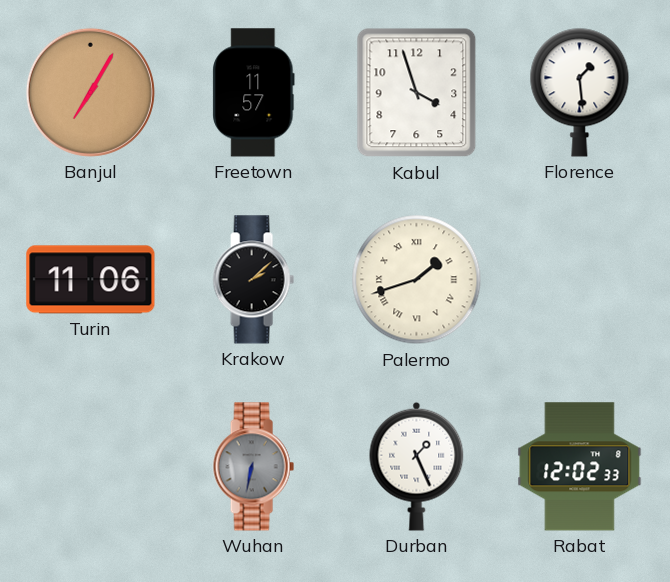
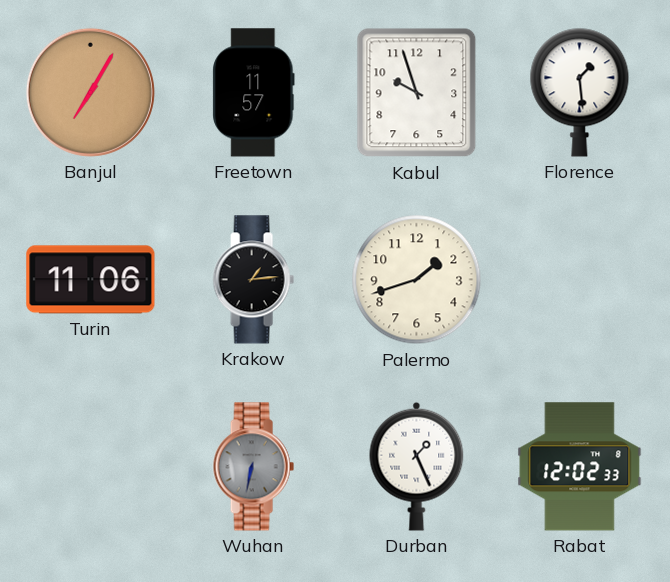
Kabul: 3:57 -> 9:57
Krakow: 2:08 -> 1:14
Palermo numerals: Roman -> Arabic
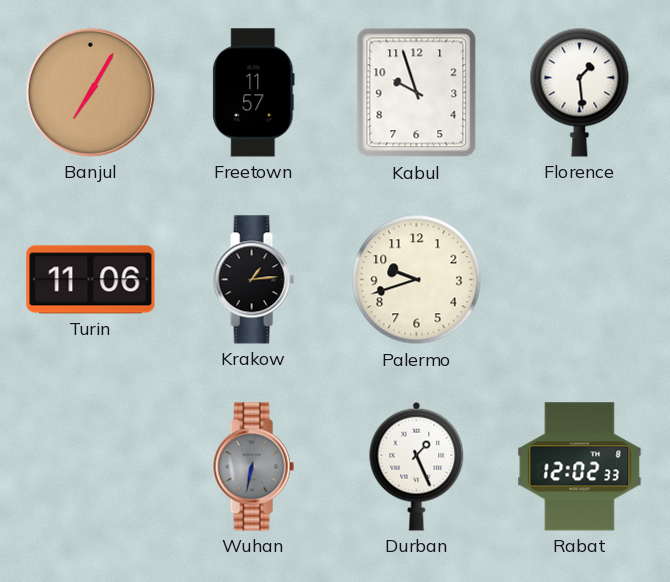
Palermo: 1:42 -> 9:42
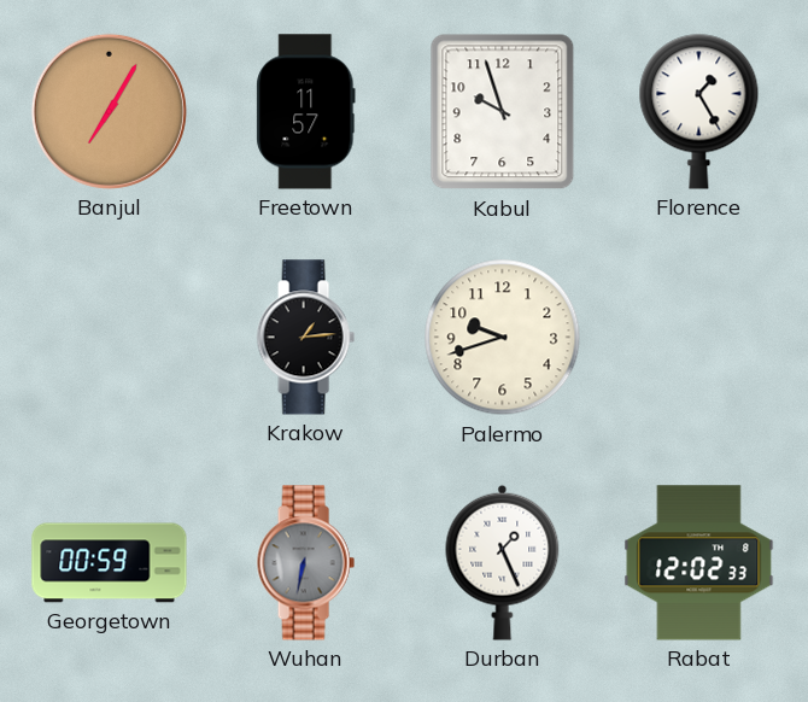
Florence: 1:29 -> 1:25
Turin: 11:06 -> none
Georgetown: none -> 00:59
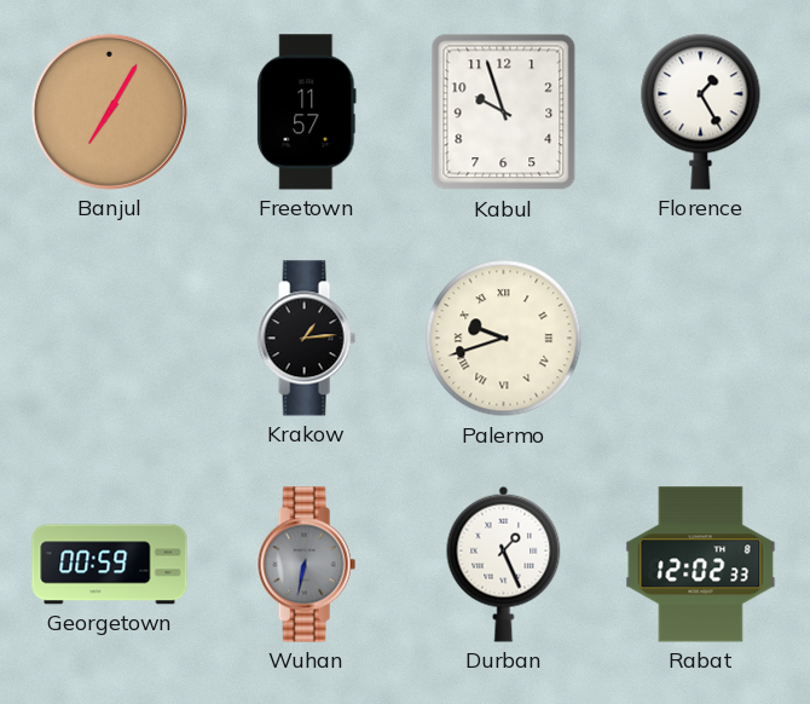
Palermo numerals: Arabic -> Roman
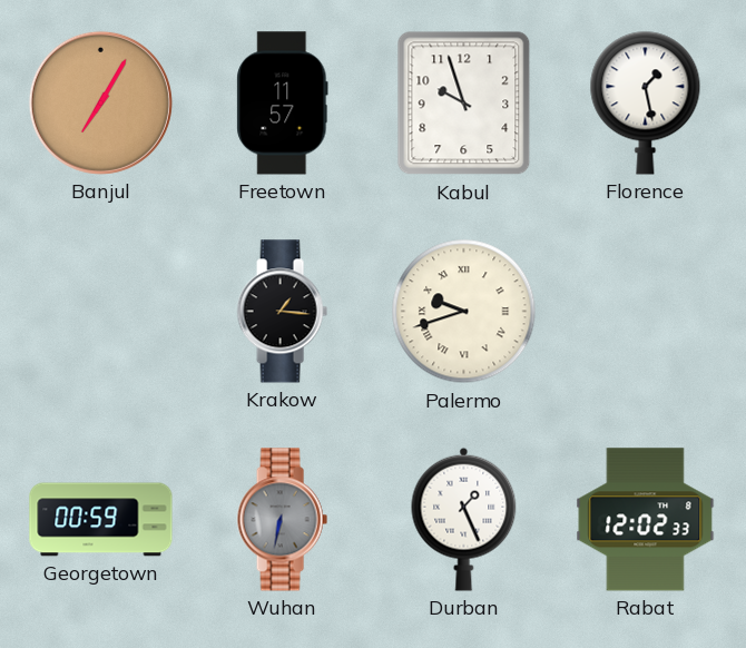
Florence: 1:25 -> 1:28
Krakow: 1:14 -> 1:16
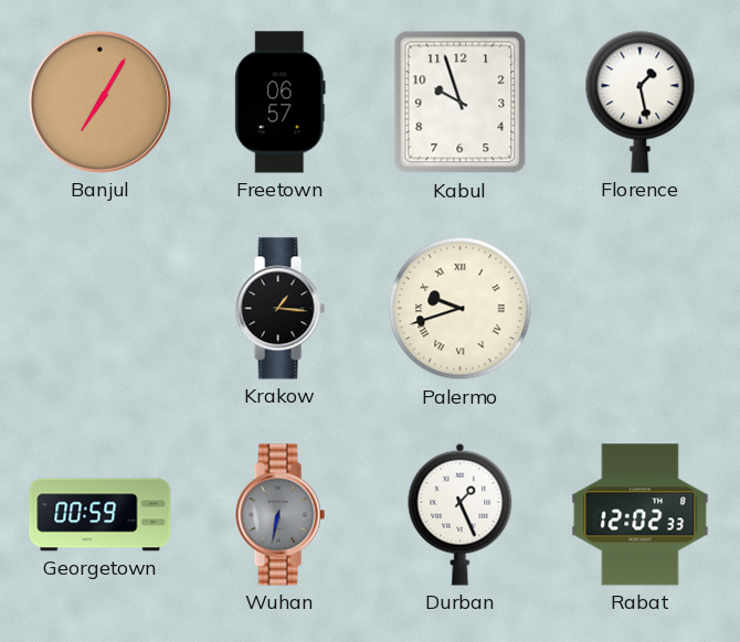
Freetown: 11:57 -> 06:57
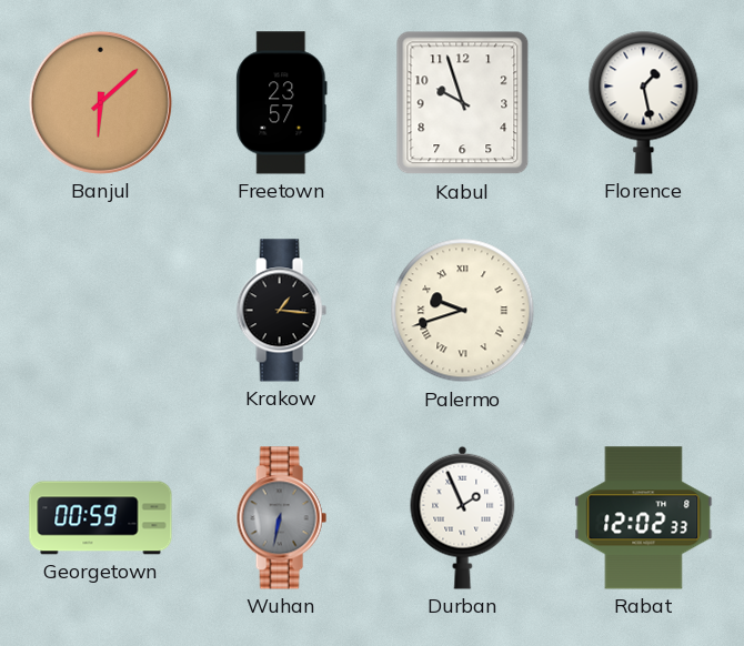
Banjul: 7:05 -> 6:08
Freetown: 06:57 -> 23:57
Durban: 1:26 -> 1:56
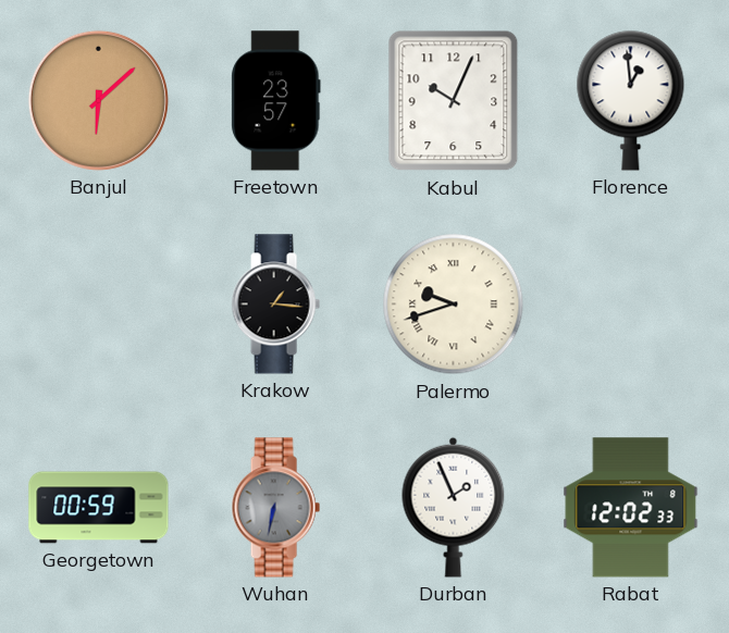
Kabul: 9:57 -> 10:04
Florence: 1:28 -> 12:59
